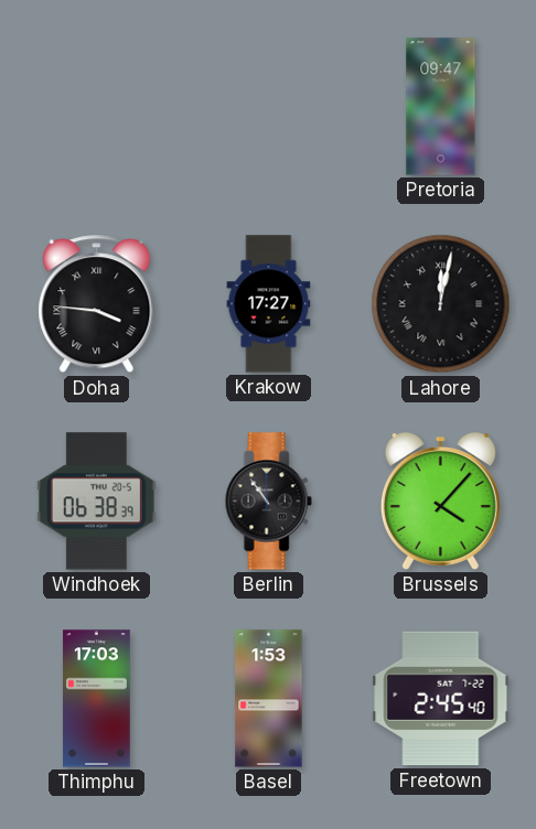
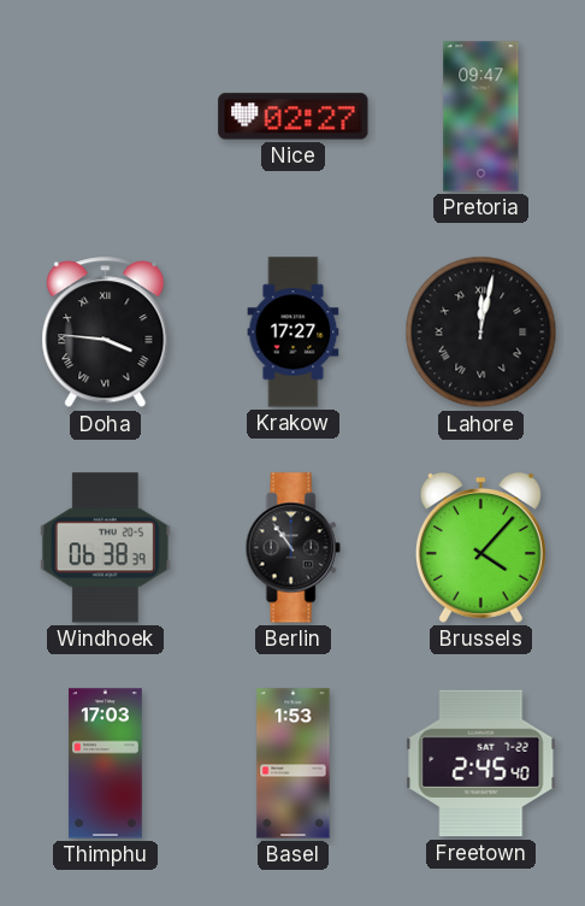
Nice: none -> 02:27
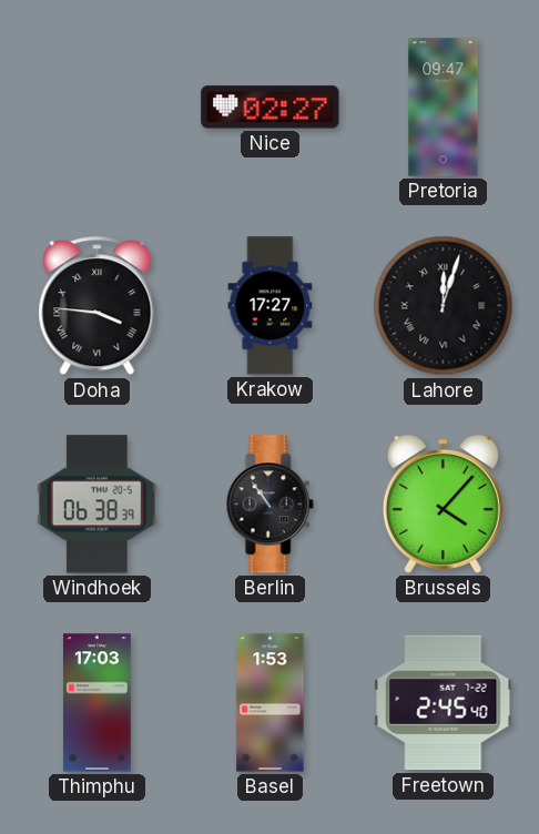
Lahore: 12:02 -> 12:03
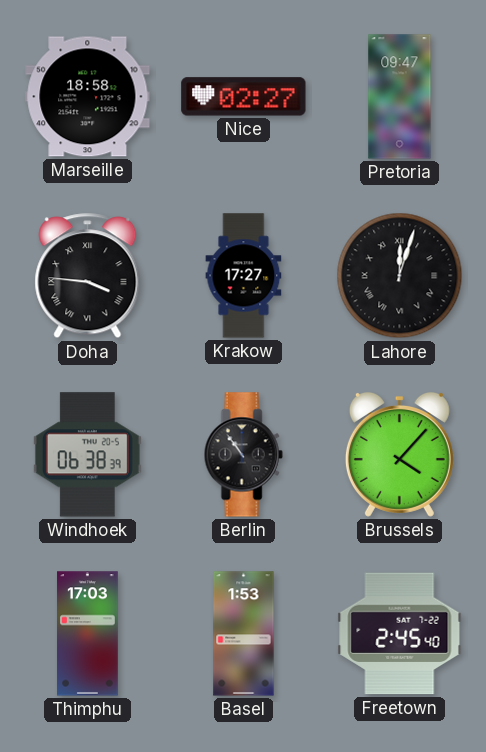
Marseille: none -> 18:58
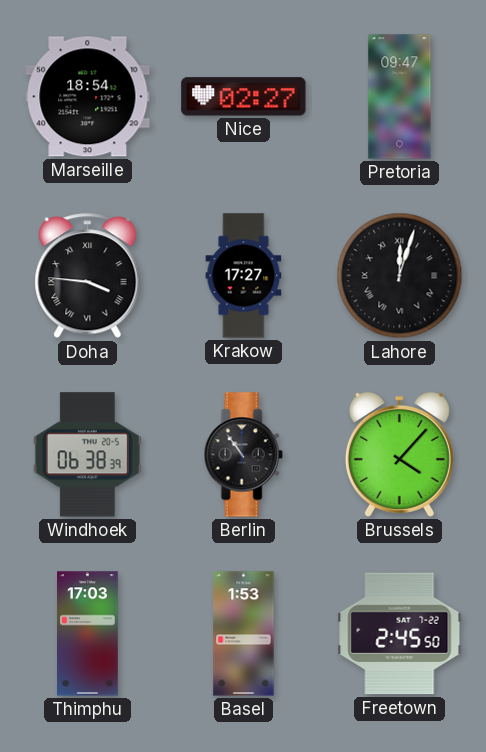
Marseille: 18:58 -> 18:54
Freetown: 2:45:40 -> 2:45:50
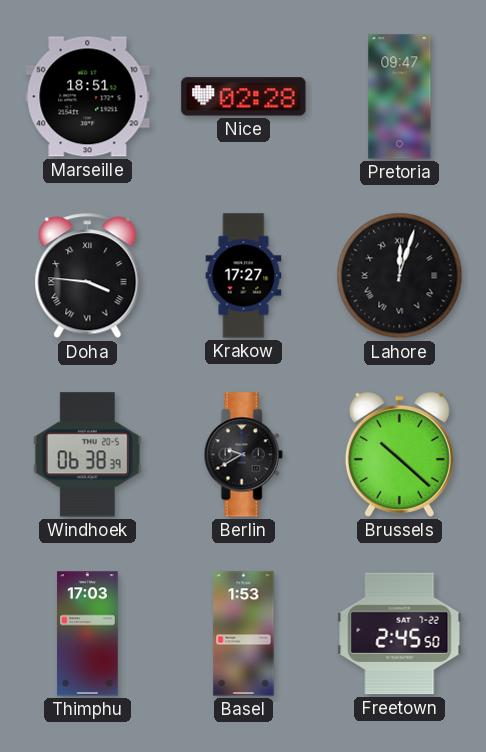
Marseille: 18:54 -> 18:51
Nice: 02:27 -> 02:28
Berlin: 10:54 -> 9:40
Brussels: 4:07 -> 10:22
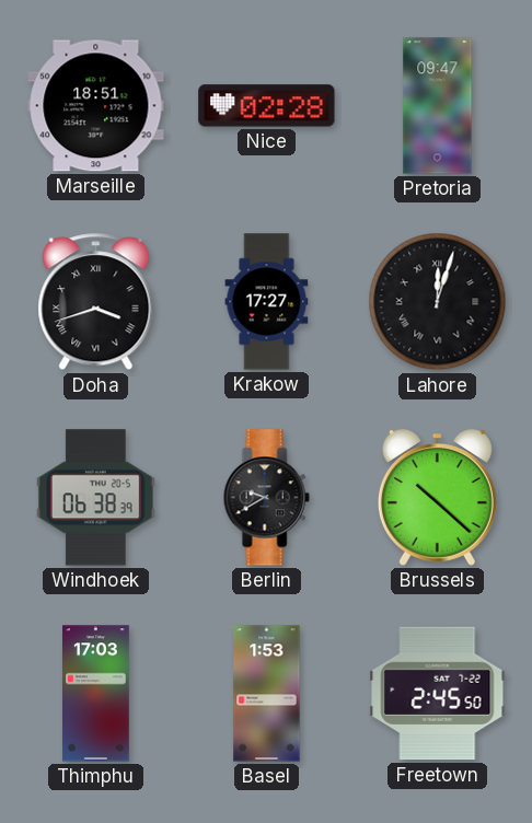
Doha: 3:46 -> 3:42
